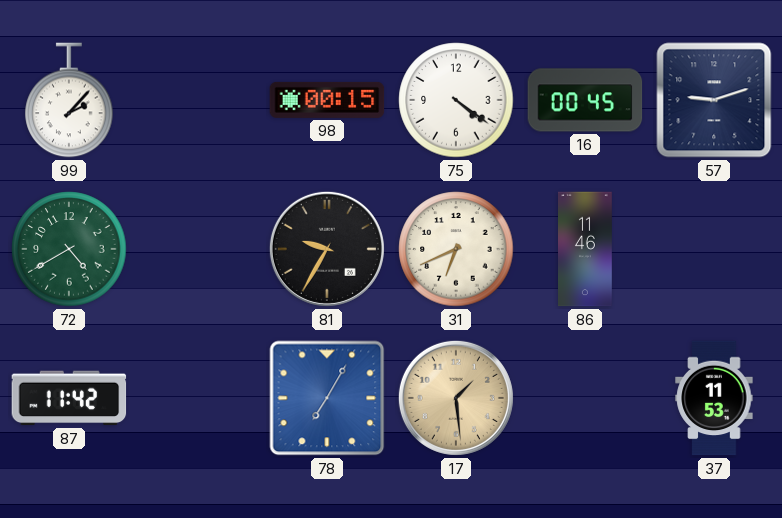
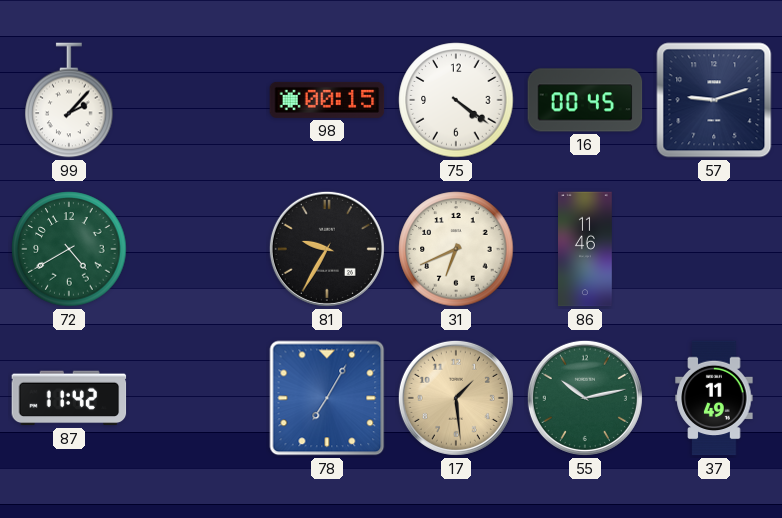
55: none -> 10:13
37: 11:53 -> 11:49
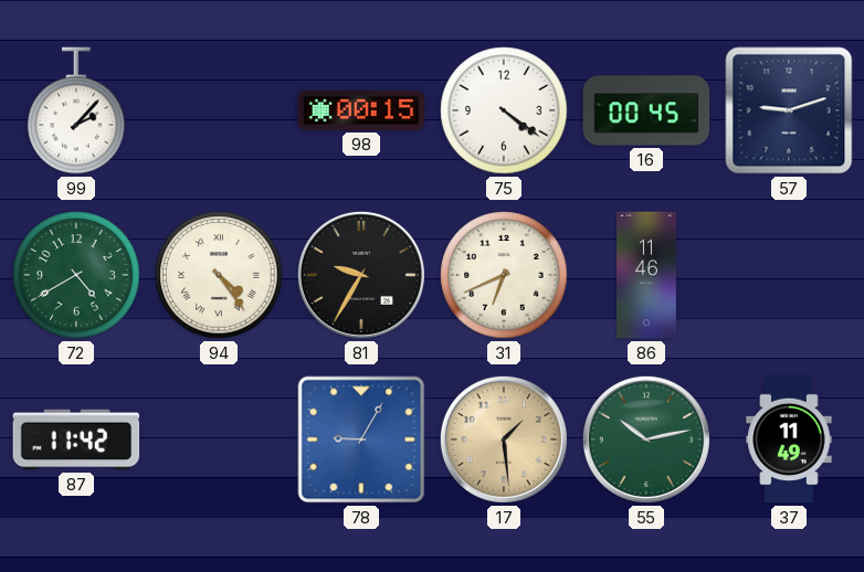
94: none -> 4:24
78: 7:05 -> 9:05
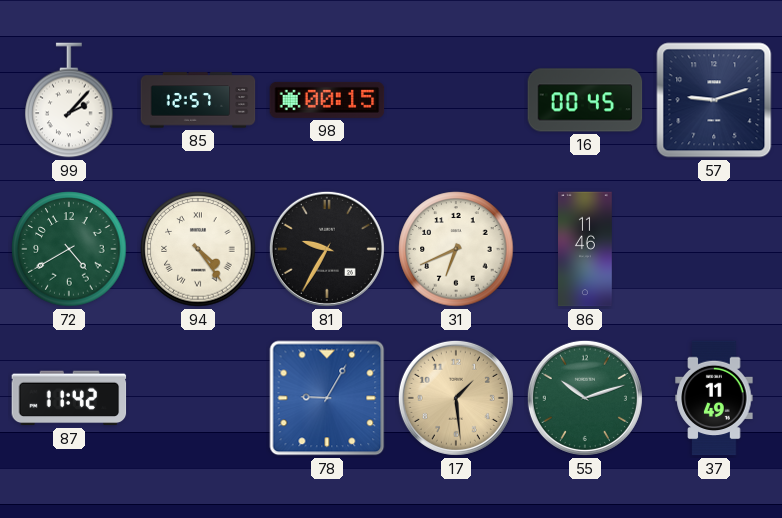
85: none -> 12:57
75: 4:21 -> none
55: 10:13 -> 10:12
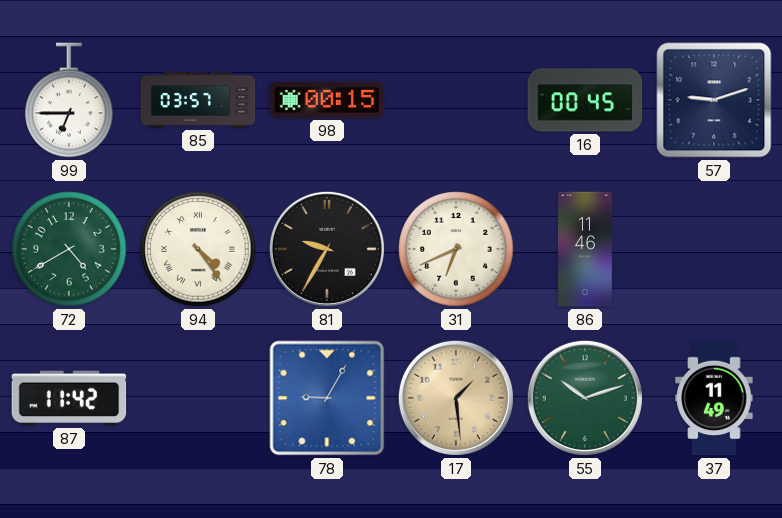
99: 2:07 -> 6:45
85: 12:57 -> 03:57
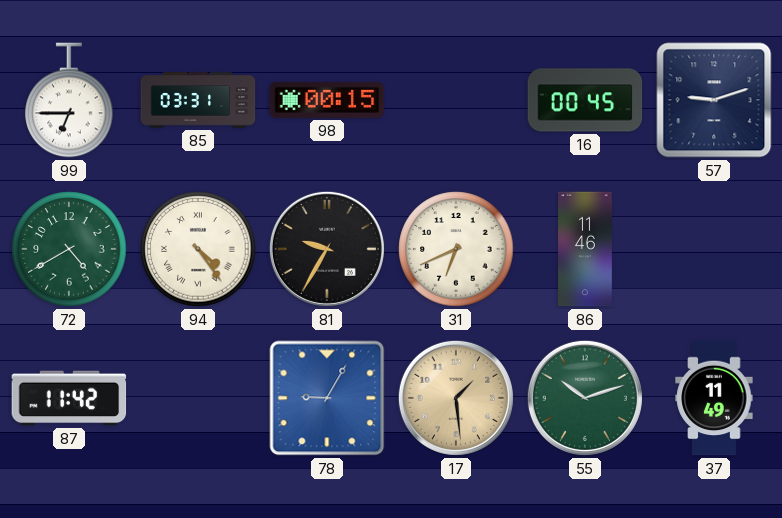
85: 03:57 -> 03:31
